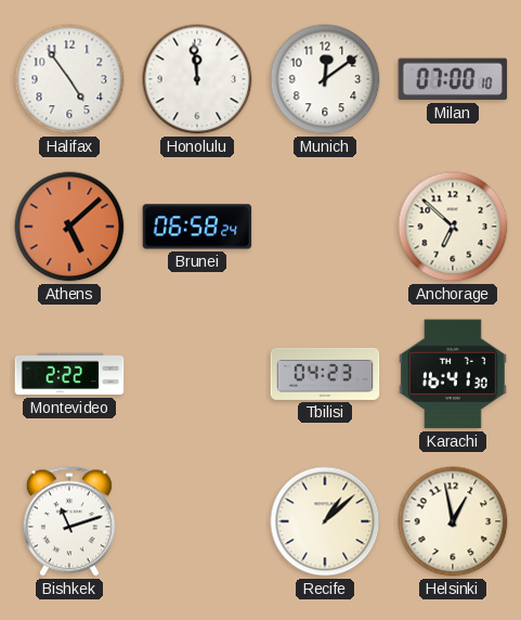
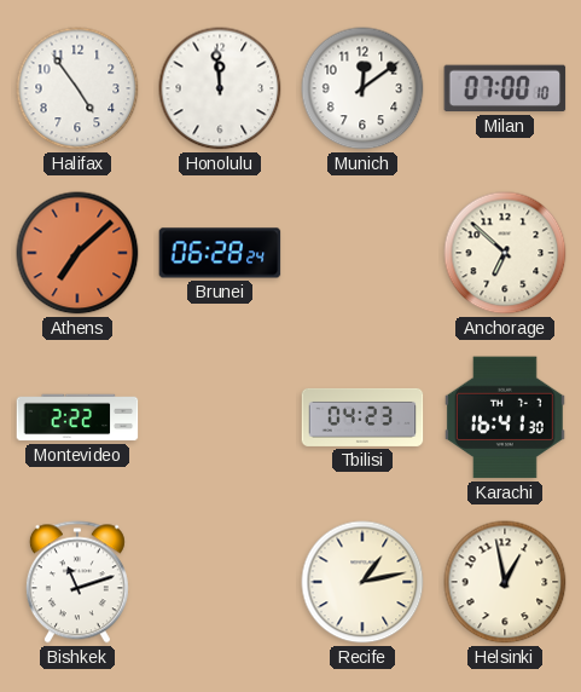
Athens: 5:08 -> 7:08
Brunei: 06:58 -> 06:28
Recife: 1:08 -> 1:13
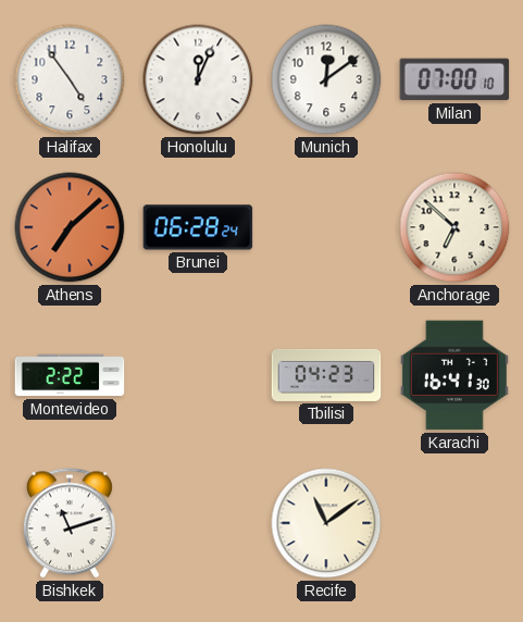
Honolulu: 11:59 -> 12:04
Recife: 1:13 -> 11:09
Helsinki: 12:58 -> none
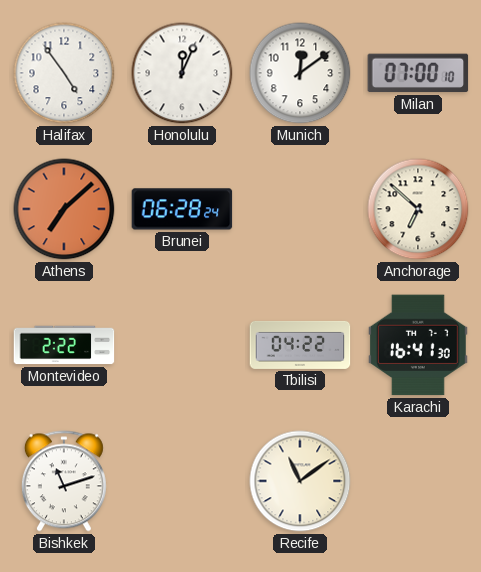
Tbilisi: 04:23 -> 04:22
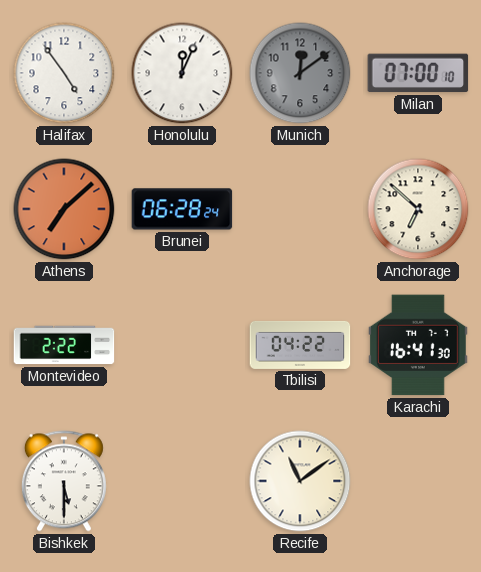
Munich dial: white -> grey
Bishkek: 11:12 -> 5:30
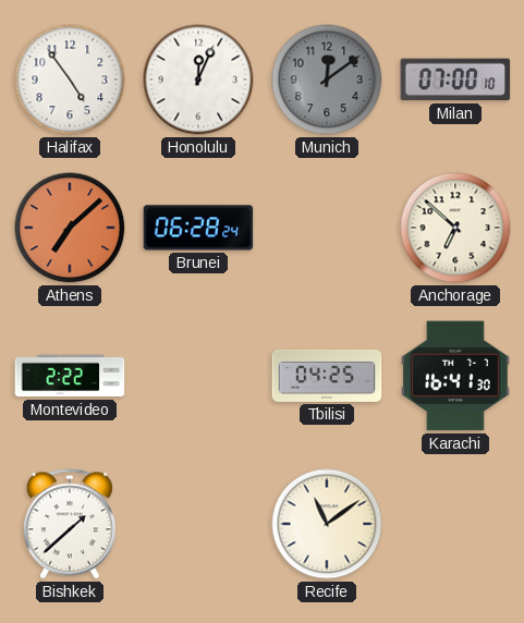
Tbilisi: 04:22 -> 04:25
Bishkek: 5:30 -> 1:38
